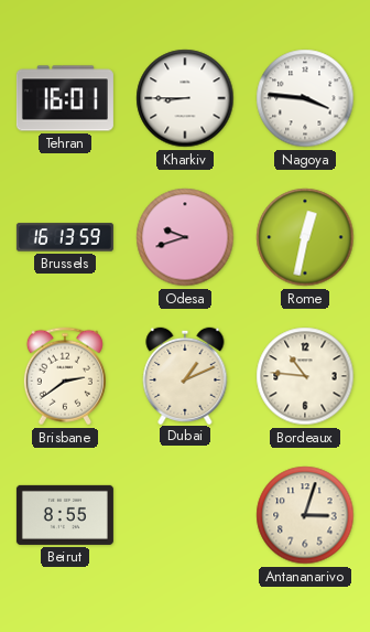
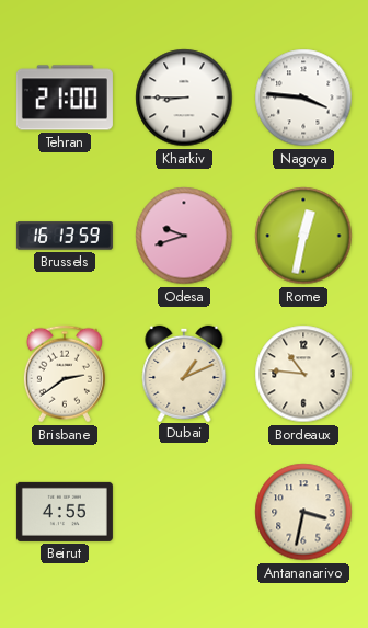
Tehran: 16:01 -> 21:00
Beirut: 8:55 -> 4:55
Antananarivo: 3:03 -> 3:32
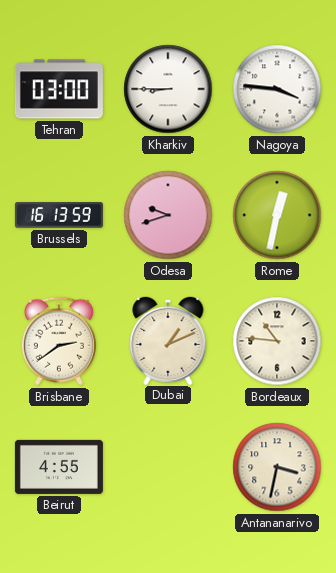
Tehran: 21:00 -> 03:00
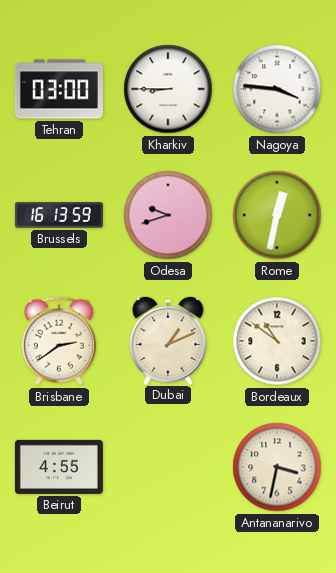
Bordeaux: 10:46 -> 10:51
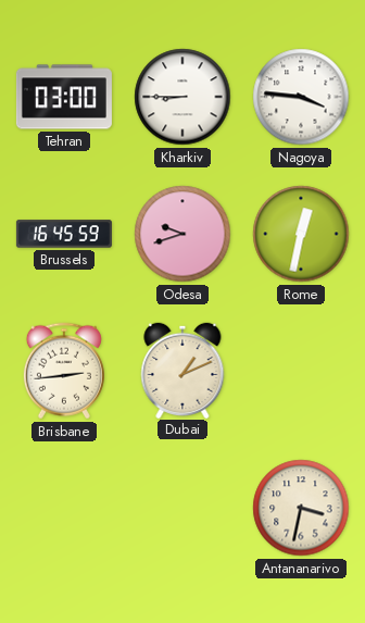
Brussels: 16:13 -> 16:45
Brisbane: 2:39 -> 2:44
Bordeaux: 10:51 -> none
Beirut: 4:55 -> none
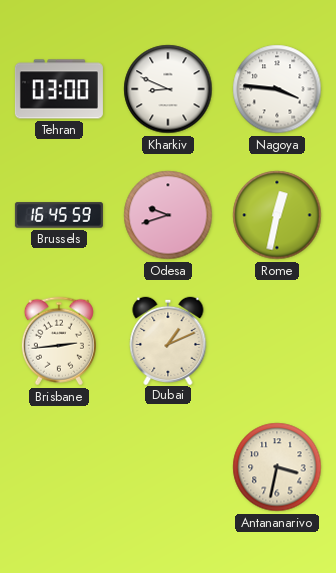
Kharkiv: 8:45 -> 8:49
